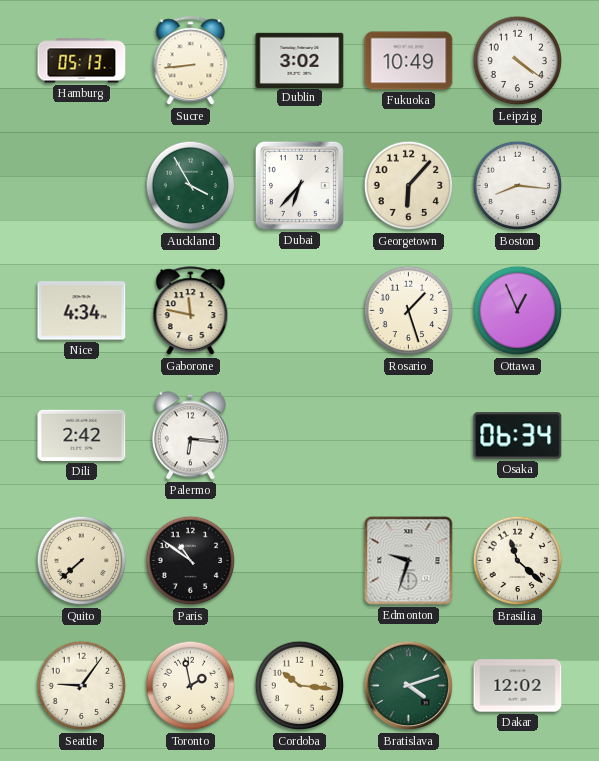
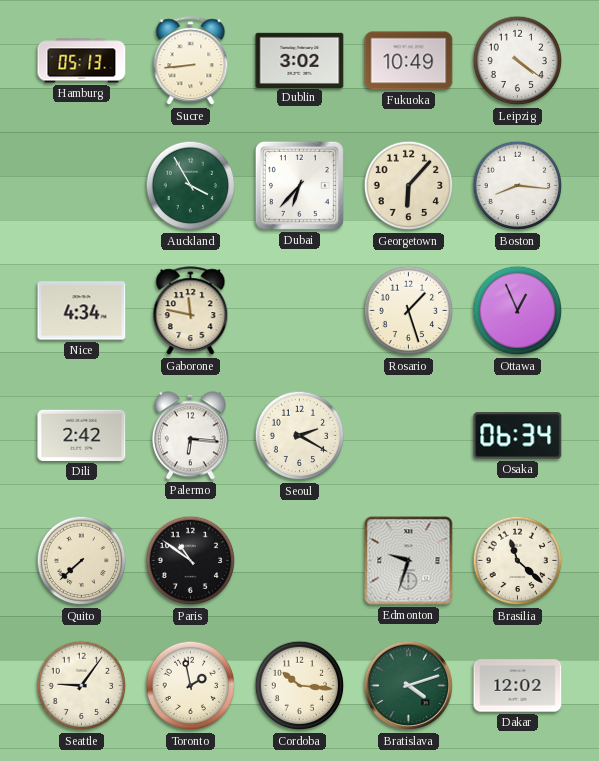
Seoul: none -> 2:20
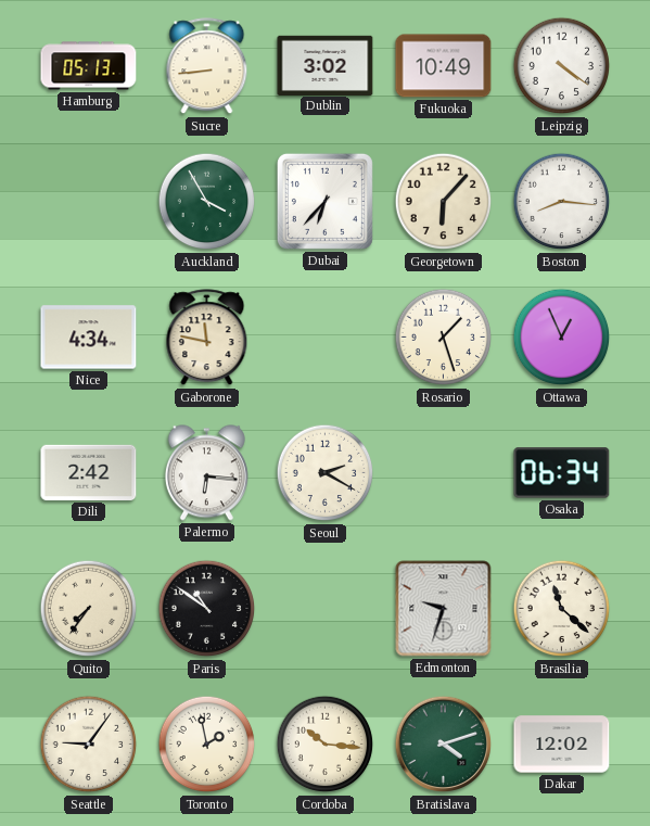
Quito: 7:38 -> 7:36
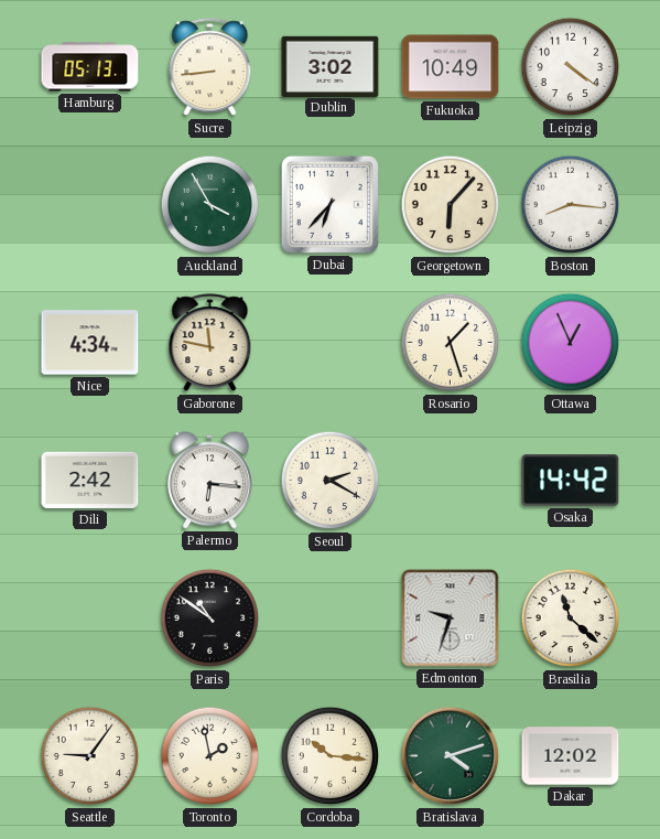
Osaka: 06:34 -> 14:42
Quito: 7:36 -> none
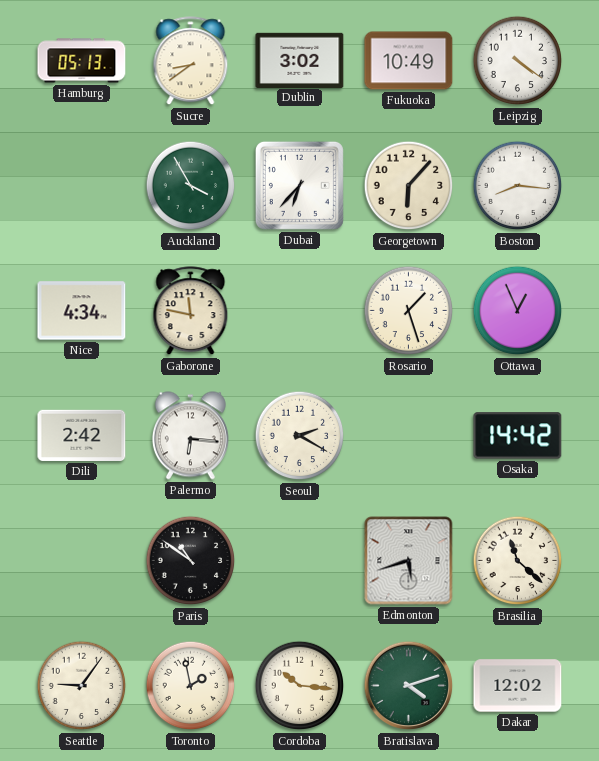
Sucre: 8:44 -> 8:39
Edmonton: 9:33 -> 5:42
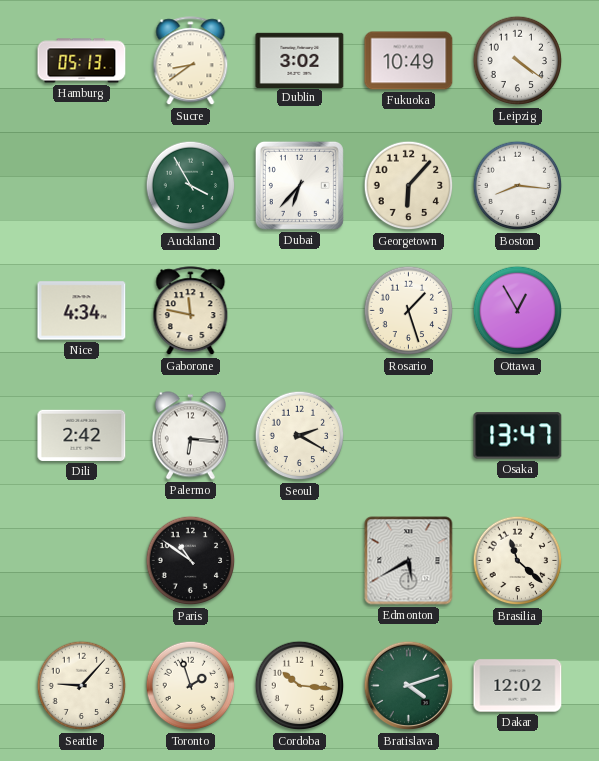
Ottawa: 12:56 -> 12:55
Osaka: 14:42 -> 13:47
Edmonton: 5:42 -> 5:40
Seattle: 9:06 -> 9:07
Toronto: 1:58 -> 1:57
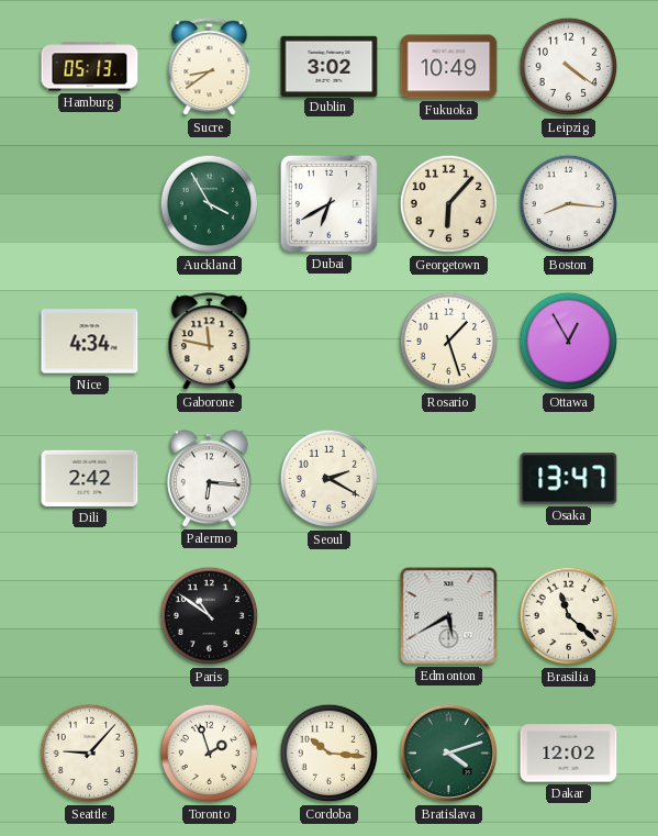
Dubai: 6:37 -> 6:40
